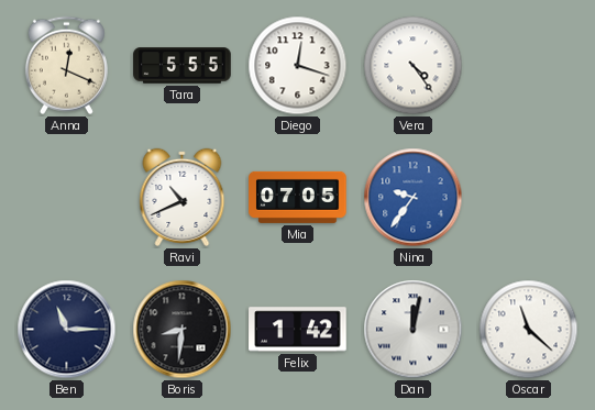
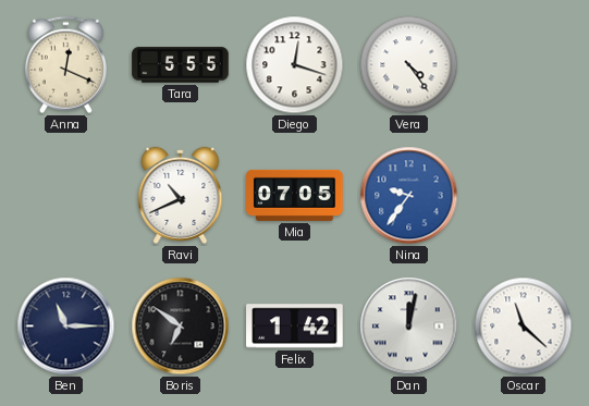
Boris: 8:31 -> 6:51
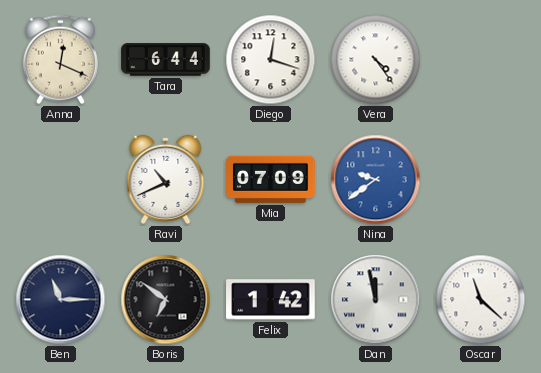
Tara: 5:55 -> 6:44
Mia: 07:05 -> 07:09
Nina: 9:36 -> 9:39
Dan: 12:02 -> 11:58
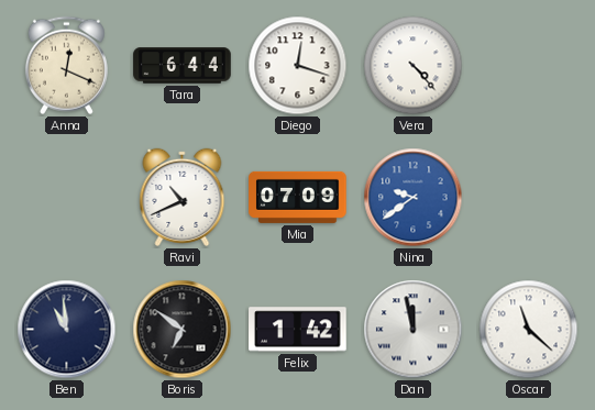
Vera: 4:24 -> 4:23
Ben: 11:15 -> 10:59
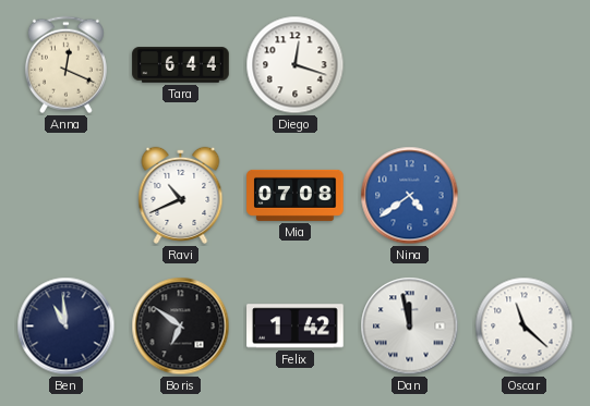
Vera: 4:23 -> none
Mia: 07:09 -> 07:08
Nina: 9:39 -> 4:39
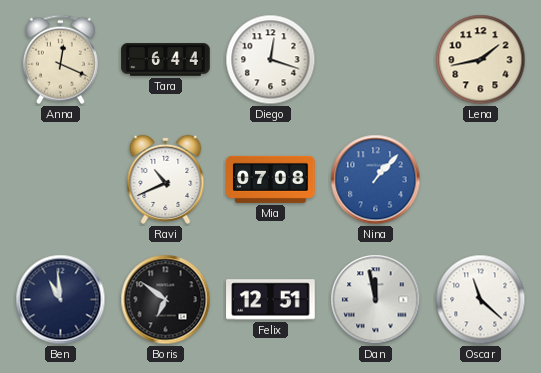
Lena: none -> 1:43
Nina: 4:39 -> 1:07
Felix: 1:42 -> 12:51
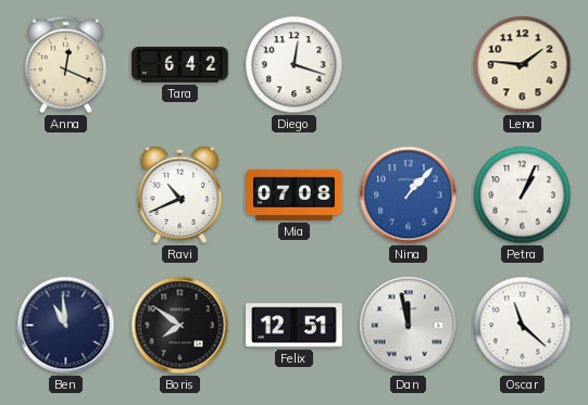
Tara: 6:44 -> 6:42
Lena: 1:43 -> 1:46
Petra: none -> 1:04
Boris: 6:51 -> 7:51
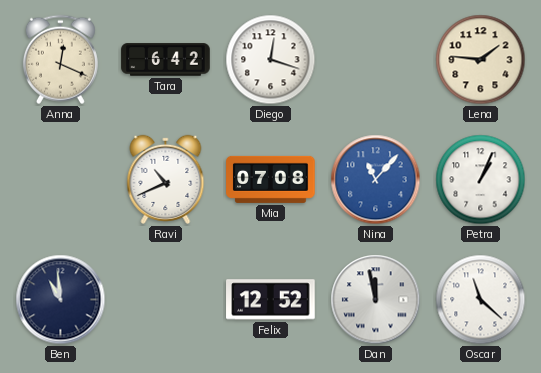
Nina: 1:07 -> 11:07
Boris: 7:51 -> none
Felix: 12:51 -> 12:52
